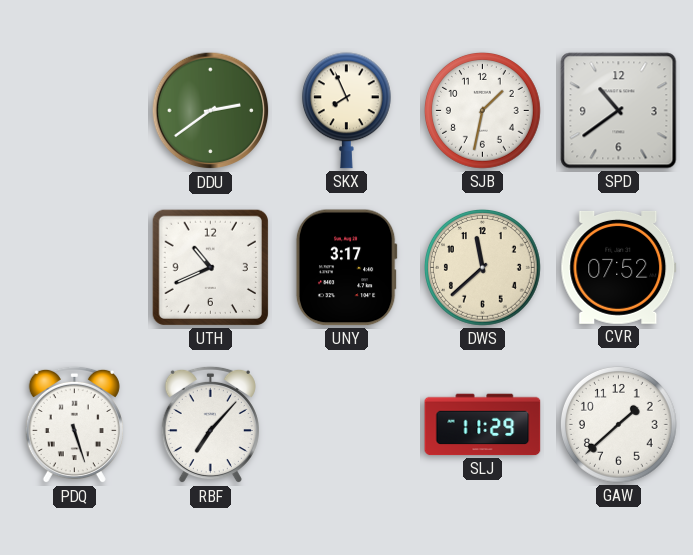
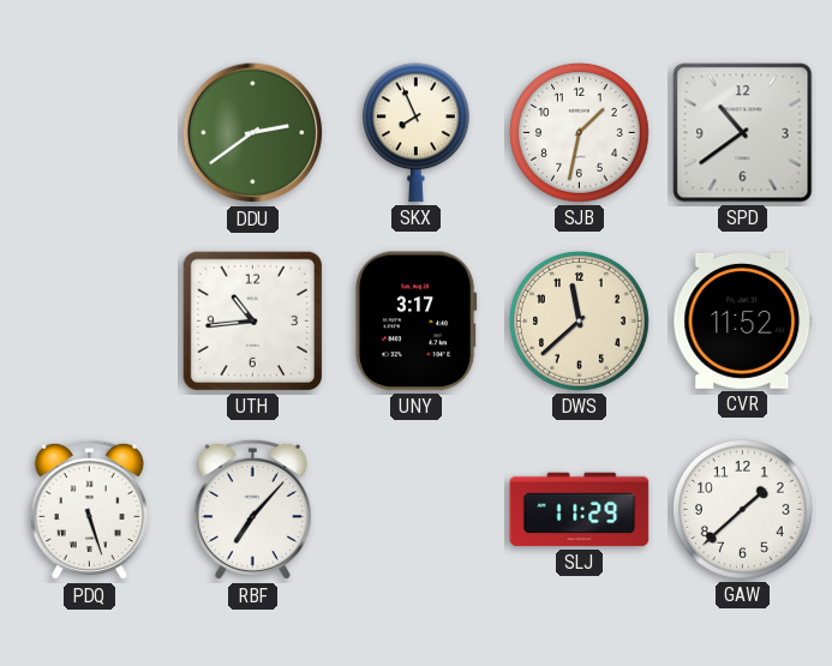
UTH: 10:41 -> 10:44
CVR: 07:52 -> 11:52
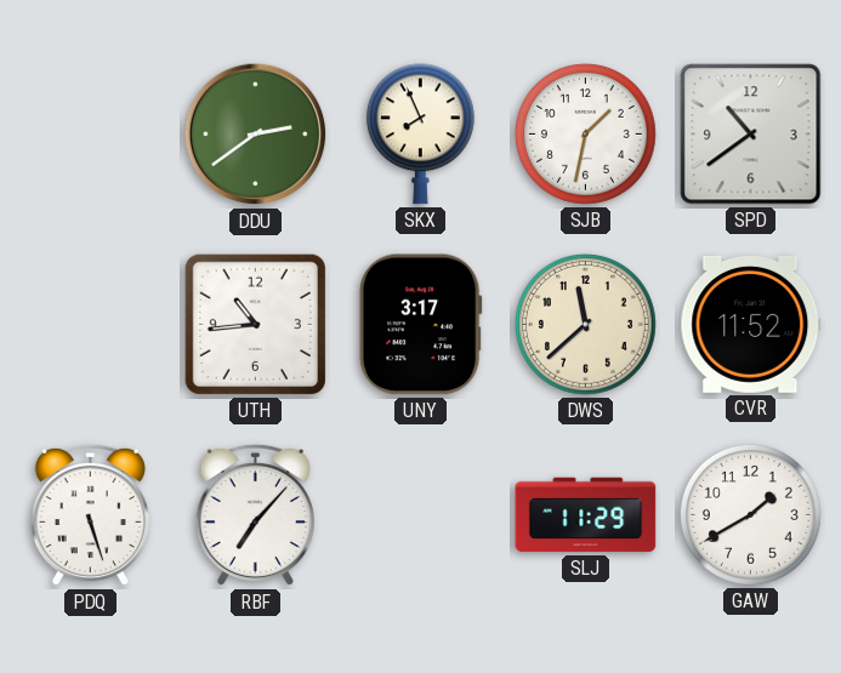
GAW: 1:38 -> 1:40
